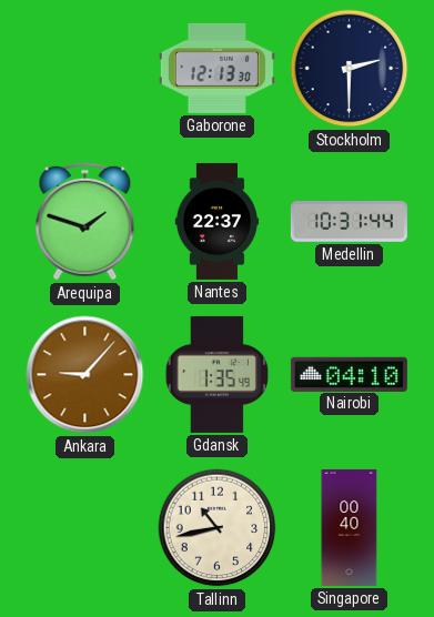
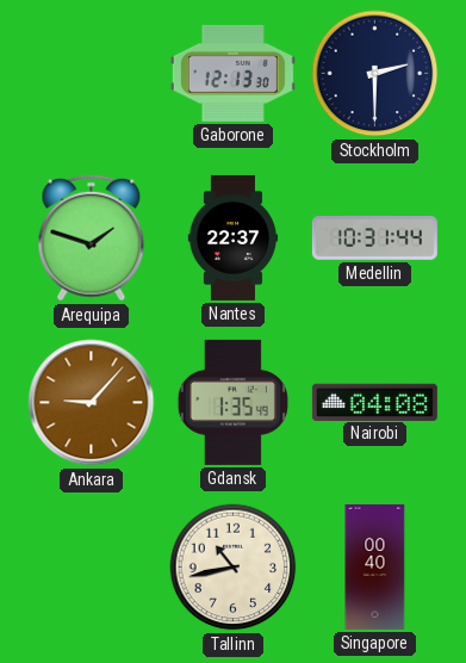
Nairobi: 04:10 -> 04:08
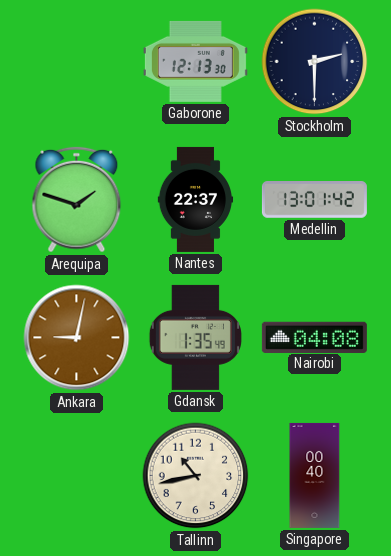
Medellin: 10:31 -> 13:01
Ankara: 9:07 -> 9:02
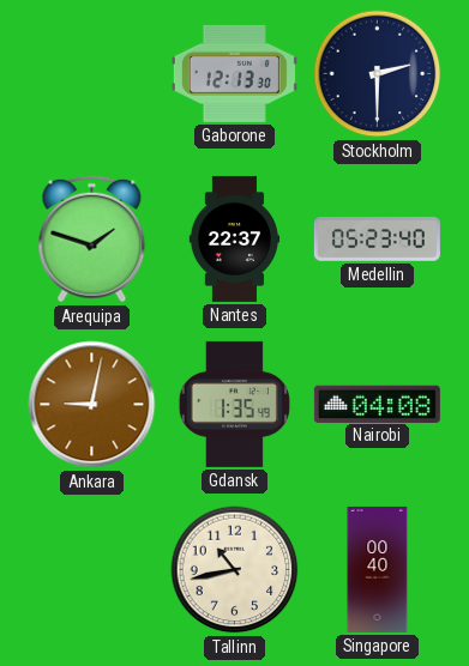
Medellin: 13:01 -> 05:23
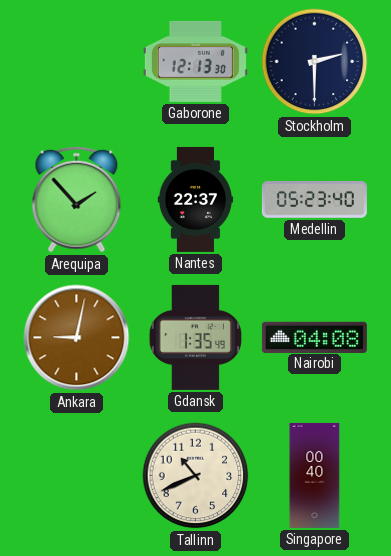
Arequipa: 1:48 -> 1:53
Tallinn: 10:43 -> 10:41
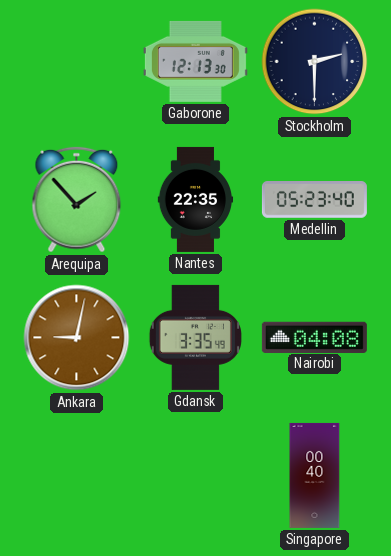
Nantes: 22:37 -> 22:35
Gdansk: 1:35 -> 3:35
Tallinn: 10:41 -> none
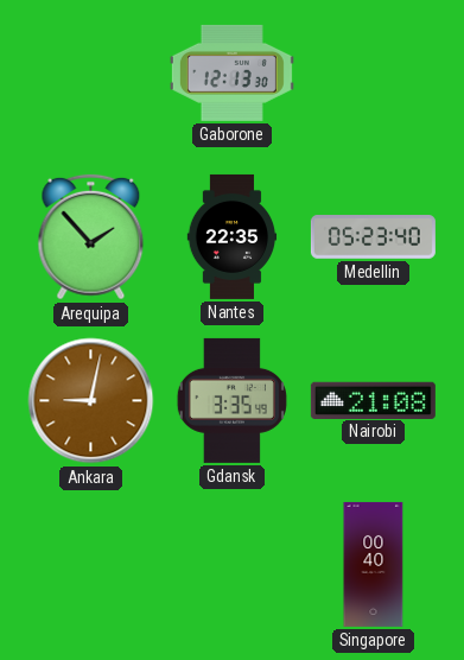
Stockholm: 2:30 -> none
Nairobi: 04:08 -> 21:08
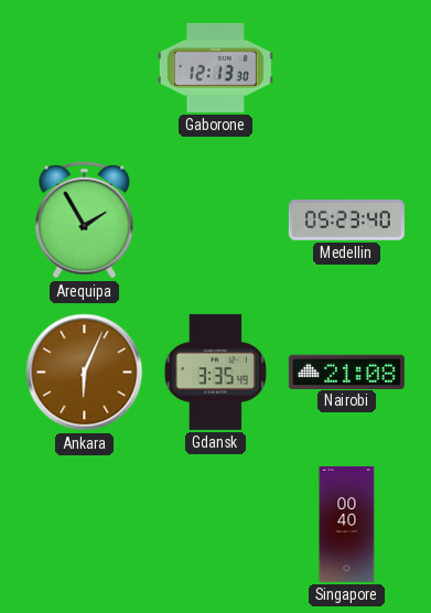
Arequipa: 1:53 -> 1:55
Nantes: 22:35 -> none
Ankara: 9:02 -> 6:04
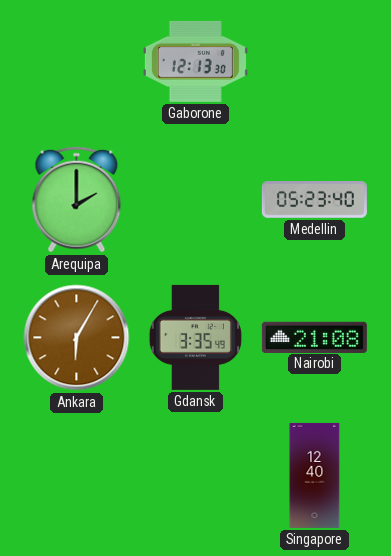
Arequipa: 1:55 -> 2:00
Ankara: 6:04 -> 6:05
Singapore: 00:40 -> 12:40
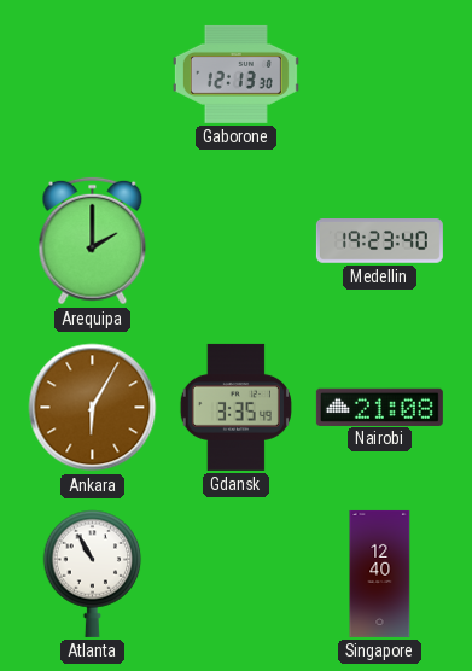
Medellin: 05:23 -> 19:23
Atlanta: none -> 10:55
